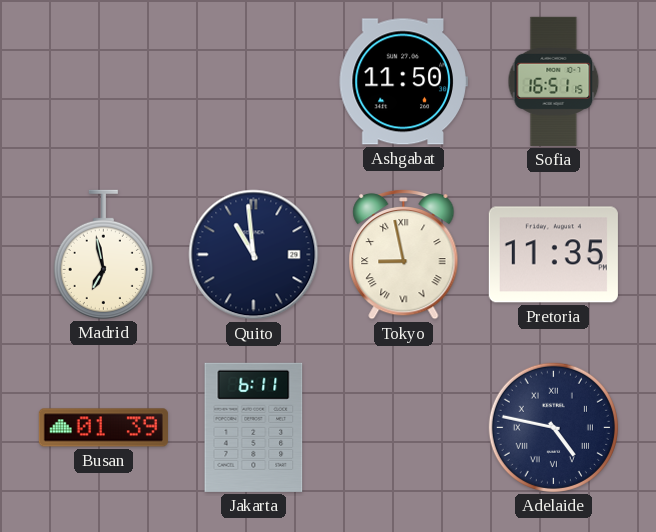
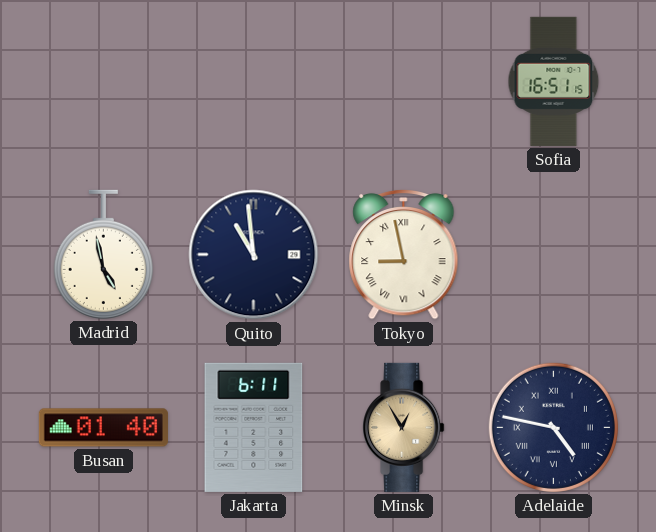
Ashgabat: 11:50 -> none
Madrid: 6:58 -> 4:58
Pretoria: 11:35 -> none
Busan: 01:39 -> 01:40
Minsk: none -> 12:55
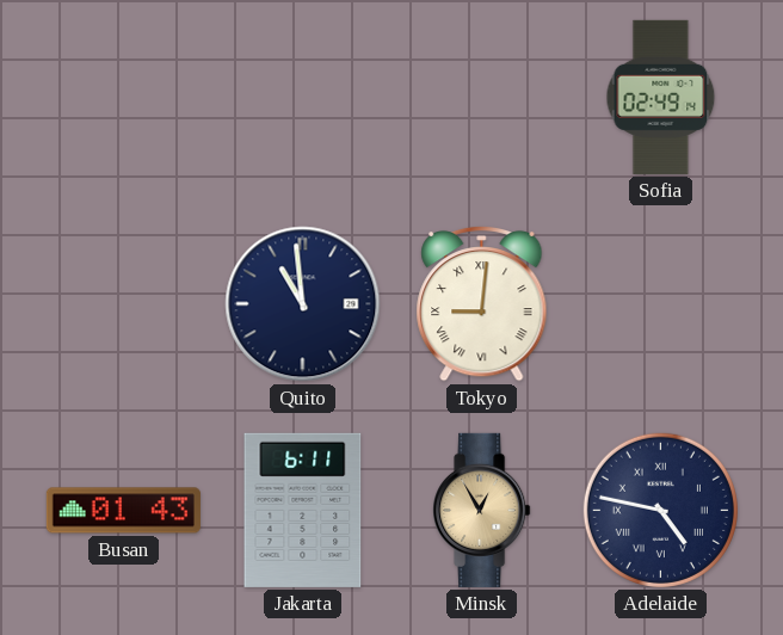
Sofia: 16:51 -> 02:49
Madrid: 4:58 -> none
Tokyo: 8:58 -> 9:01
Busan: 01:40 -> 01:43
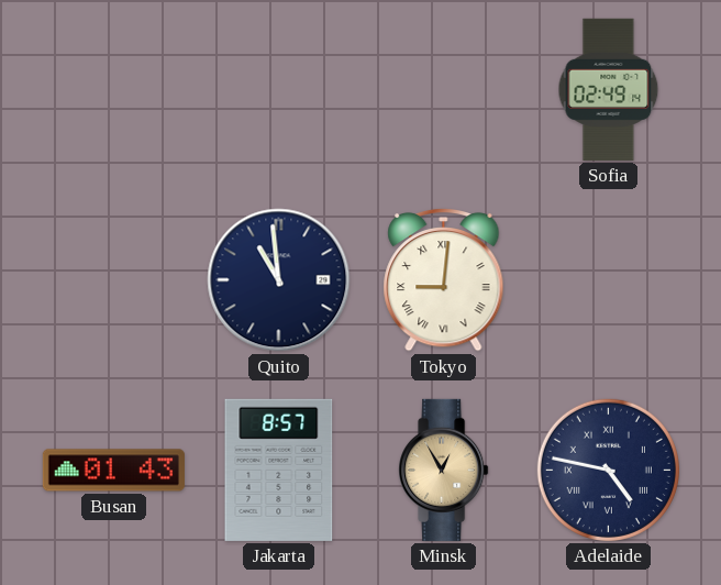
Jakarta: 6:11 -> 8:57
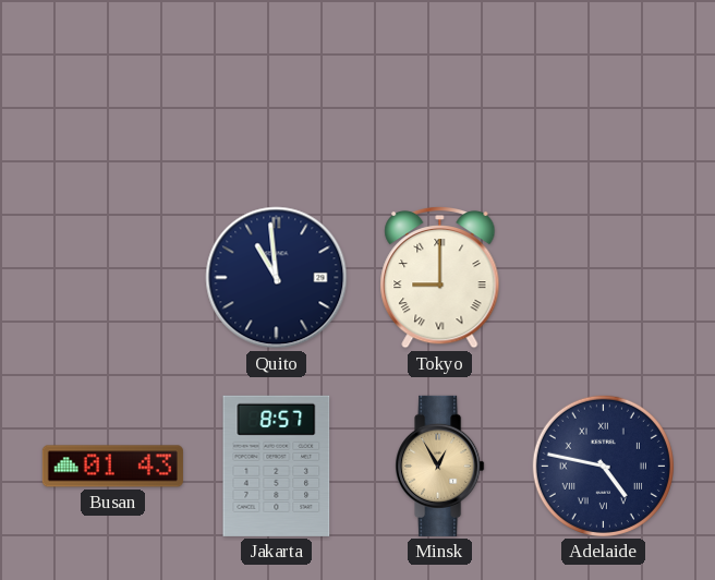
Sofia: 02:49 -> none
Tokyo: 9:01 -> 9:00
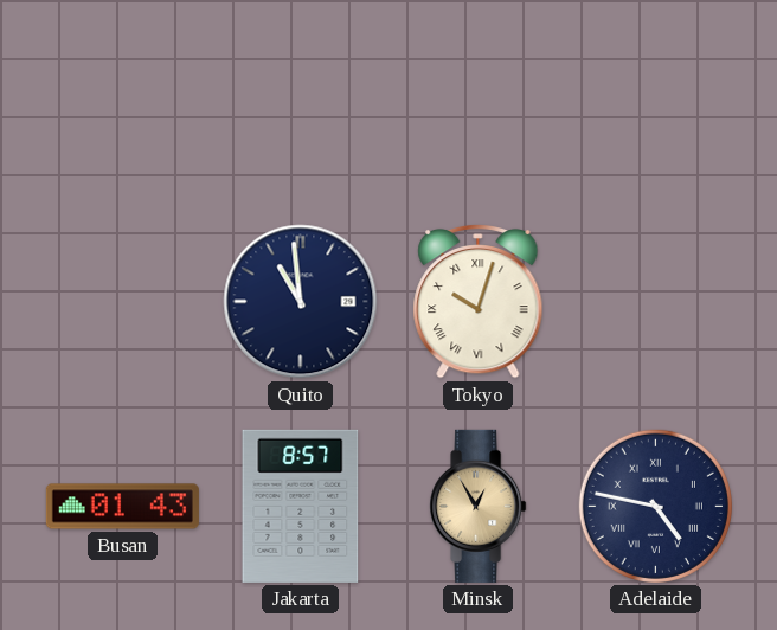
Tokyo: 9:00 -> 10:03
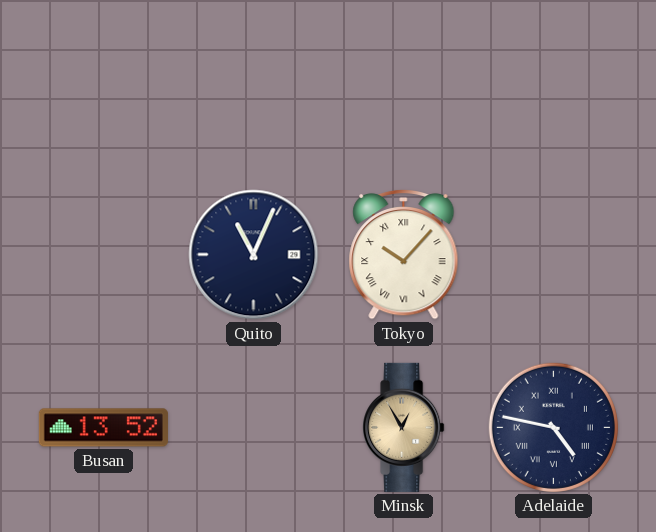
Quito: 10:59 -> 11:04
Tokyo: 10:03 -> 10:07
Busan: 01:43 -> 13:52
Jakarta: 8:57 -> none
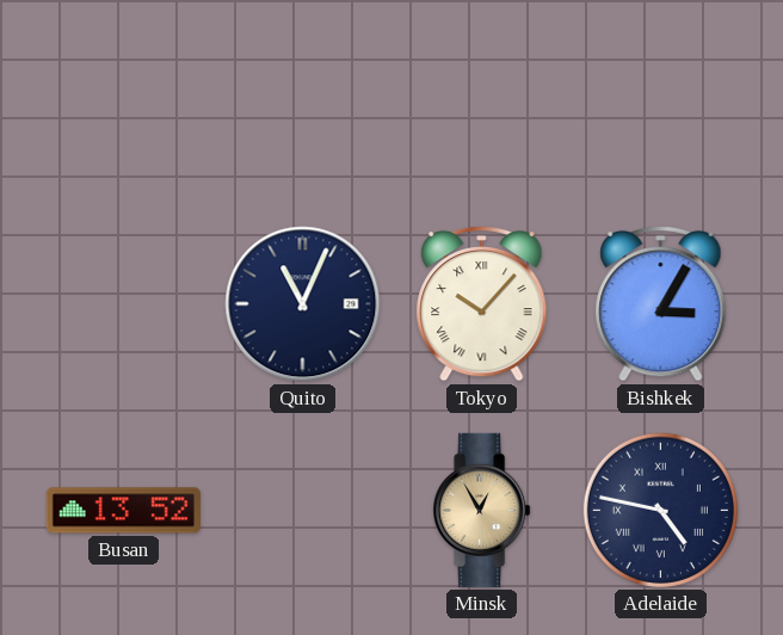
Bishkek: none -> 3:05
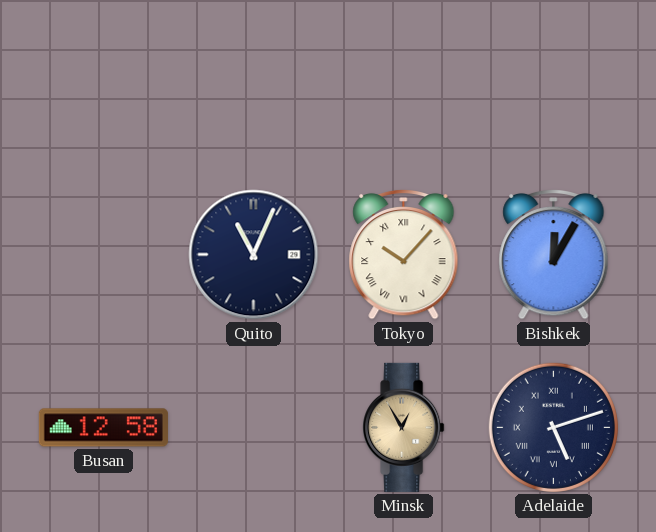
Bishkek: 3:05 -> 12:05
Busan: 13:52 -> 12:58
Adelaide: 4:47 -> 5:12
